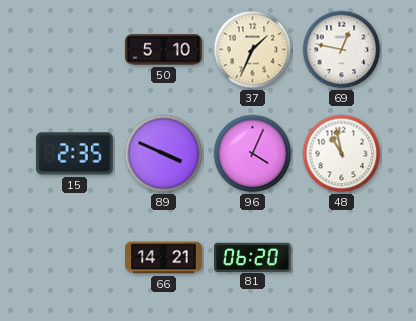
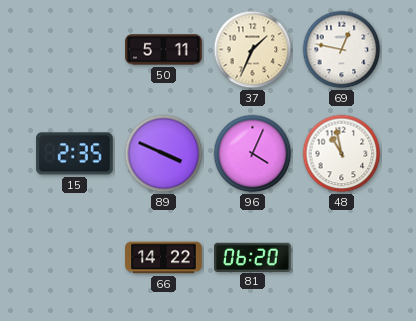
50: 5:10 -> 5:11
66: 14:21 -> 14:22
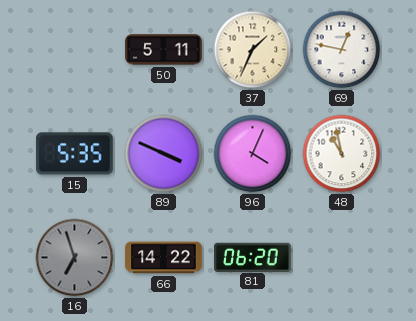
15: 2:35 -> 5:35
16: none -> 6:57
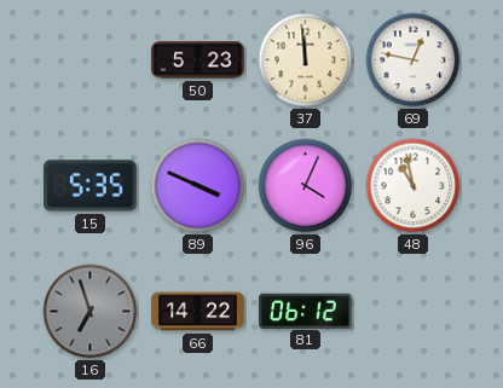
50: 5:11 -> 5:23
37: 1:34 -> 11:59
81: 06:20 -> 06:12
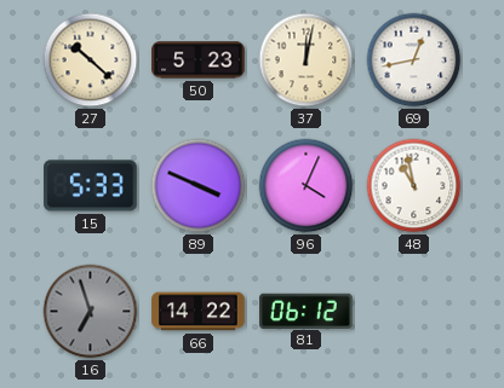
27: none -> 10:22
37: 11:59 -> 12:02
69: 12:47 -> 12:43
15: 5:35 -> 5:33
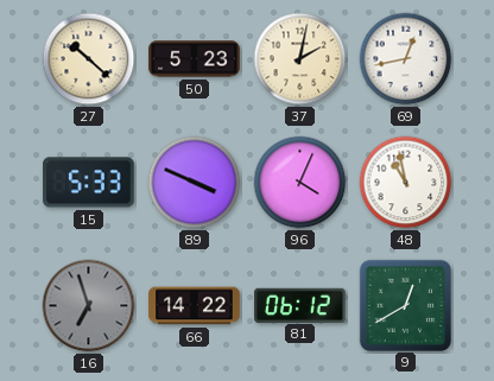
37: 12:02 -> 2:02
9: none -> 12:40
